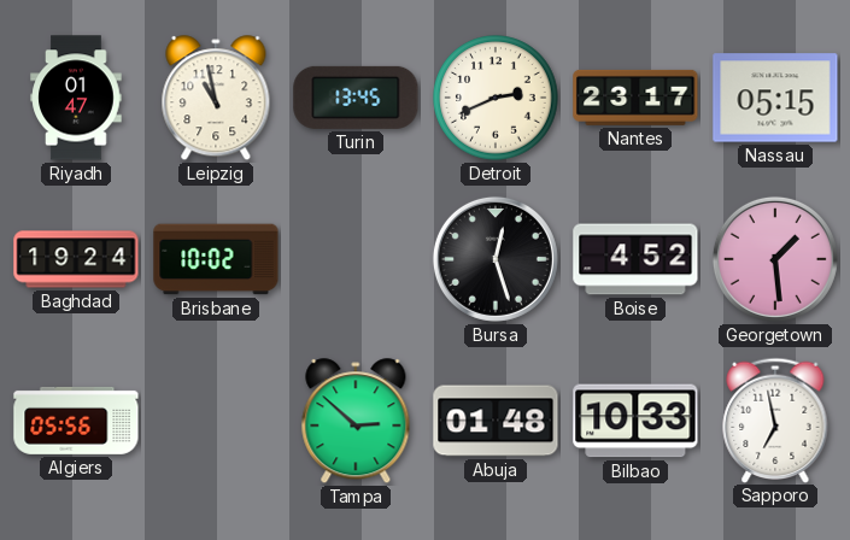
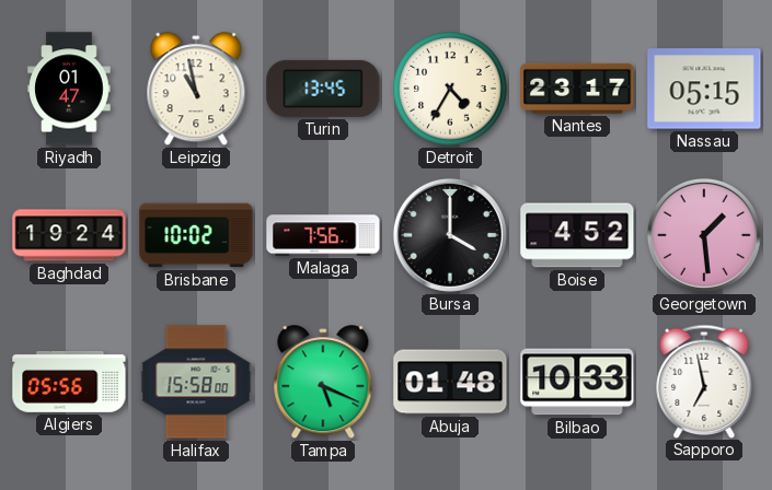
Detroit: 2:41 -> 4:35
Malaga: none -> 7:56
Bursa: 12:27 -> 4:00
Halifax: none -> 15:58
Tampa: 2:52 -> 5:19
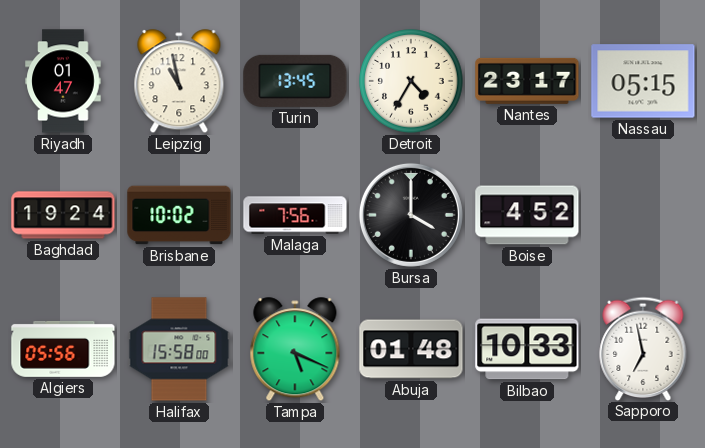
Georgetown: 1:29 -> none
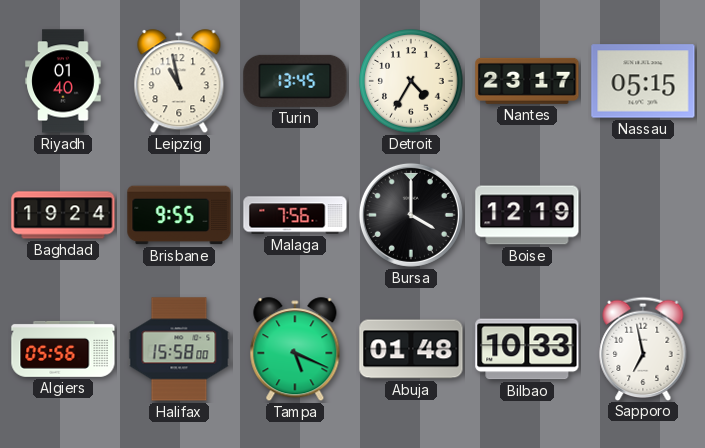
Riyadh: 01:47 -> 01:40
Brisbane: 10:02 -> 9:55
Boise: 4:52 -> 12:19
